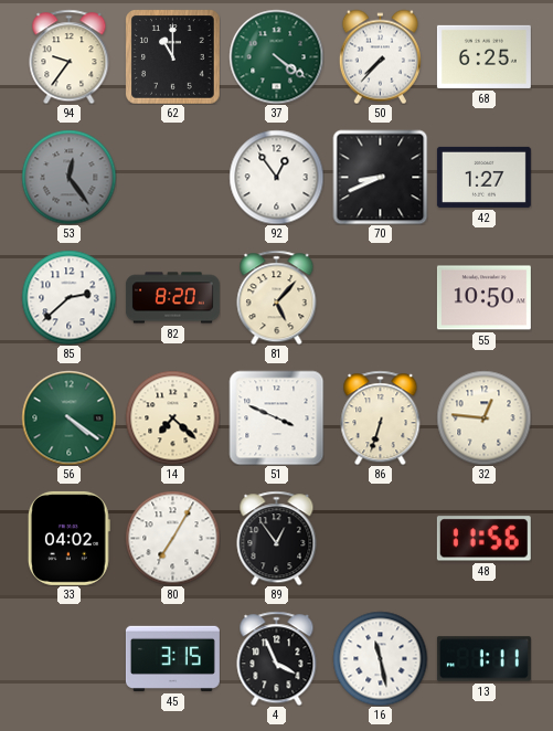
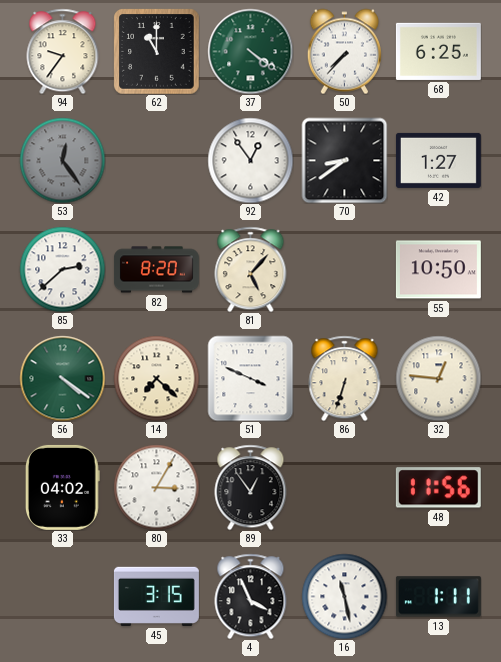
70: 8:41 -> 8:39
80: 7:05 -> 3:05
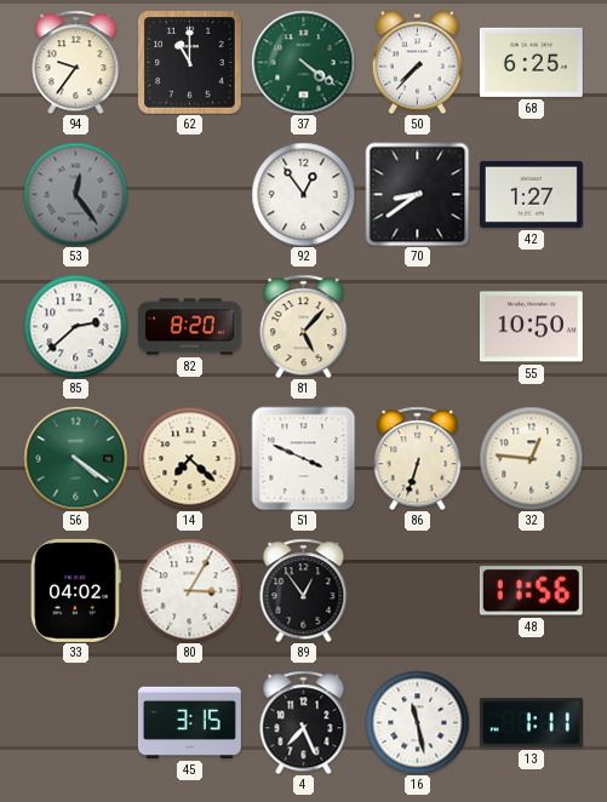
4: 3:56 -> 7:26
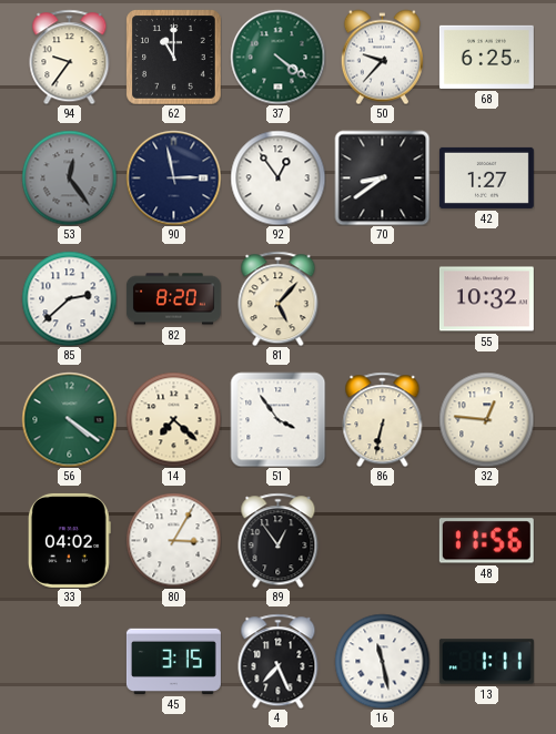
50: 7:37 -> 9:37
90: none -> 2:58
55: 10:50 -> 10:32
51: 3:49 -> 3:54
86: 6:33 -> 6:32
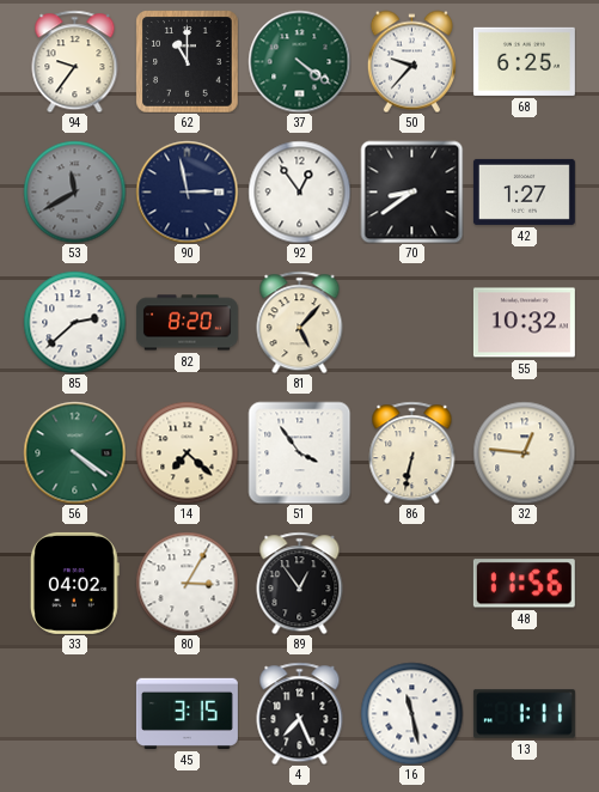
53: 12:24 -> 11:40
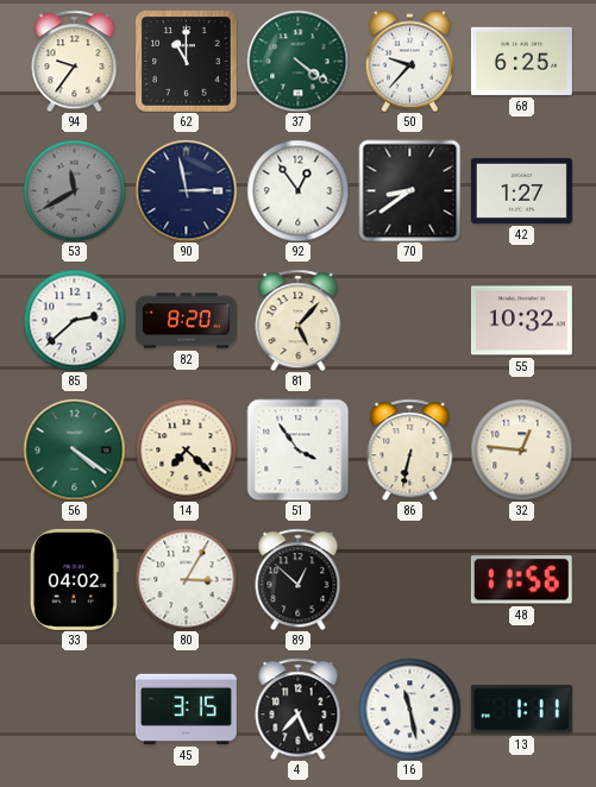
89: 12:54 -> 12:52
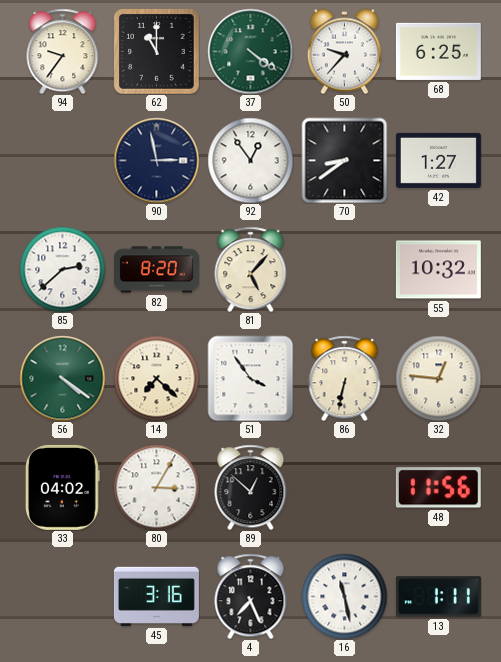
53: 11:40 -> none
45: 3:15 -> 3:16
